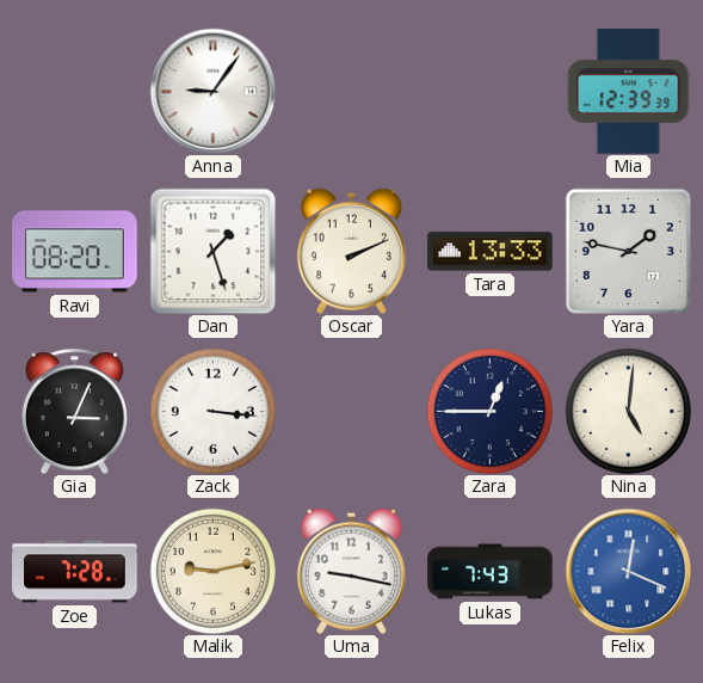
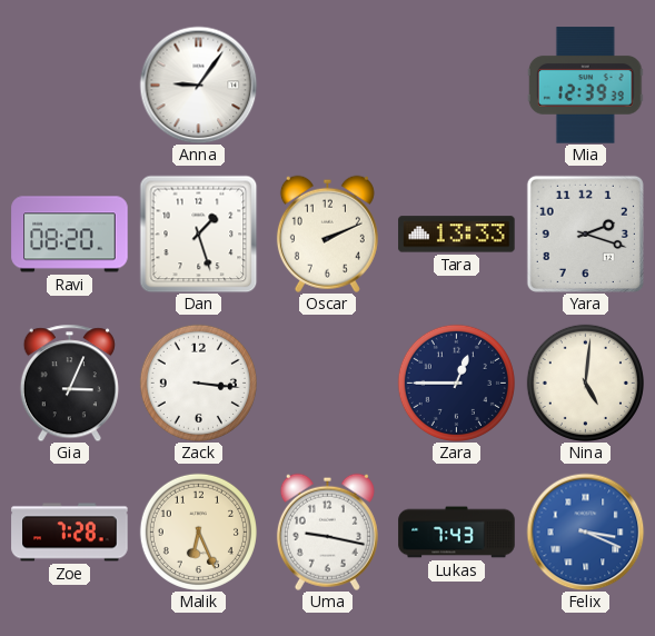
Yara: 1:47 -> 2:18
Malik: 9:13 -> 6:26
Felix: 12:19 -> 3:19
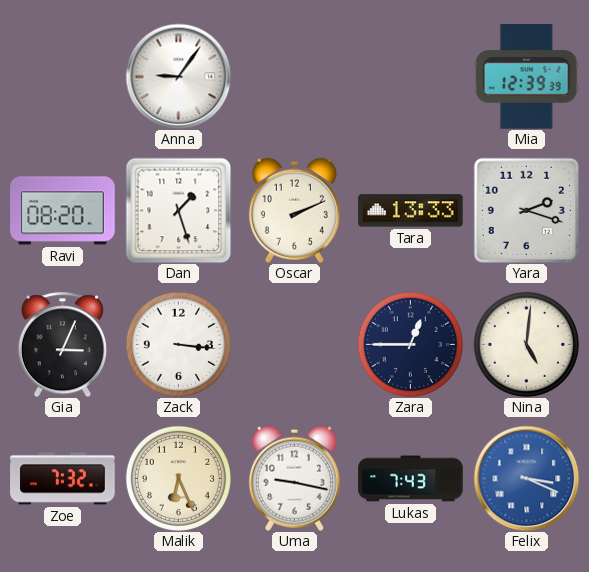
Zoe: 7:28 -> 7:32
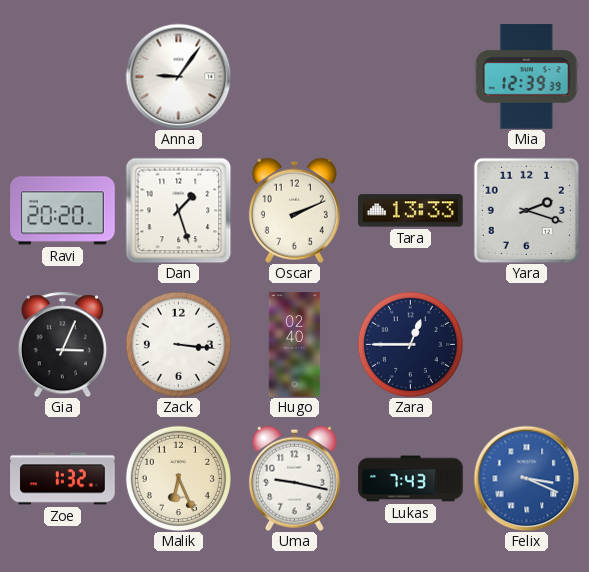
Ravi: 08:20 -> 20:20
Hugo: none -> 02:40
Nina: 5:01 -> none
Zoe: 7:32 -> 1:32
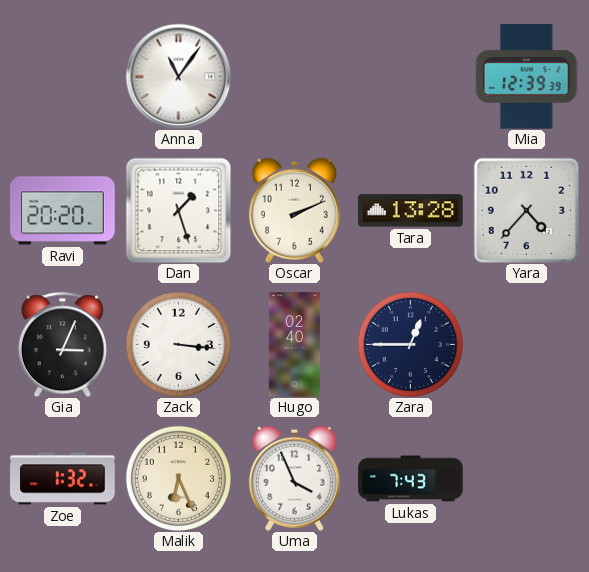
Anna: 9:06 -> 11:06
Tara: 13:33 -> 13:28
Yara: 2:18 -> 4:37
Uma: 9:17 -> 3:56
Felix: 3:19 -> none
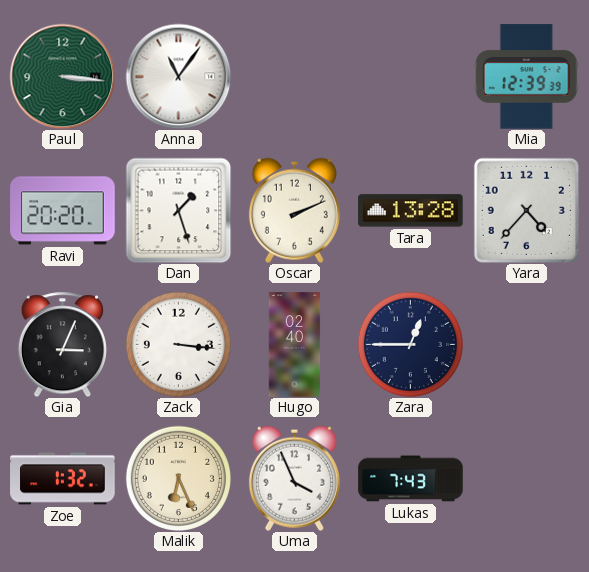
Paul: none -> 3:16
